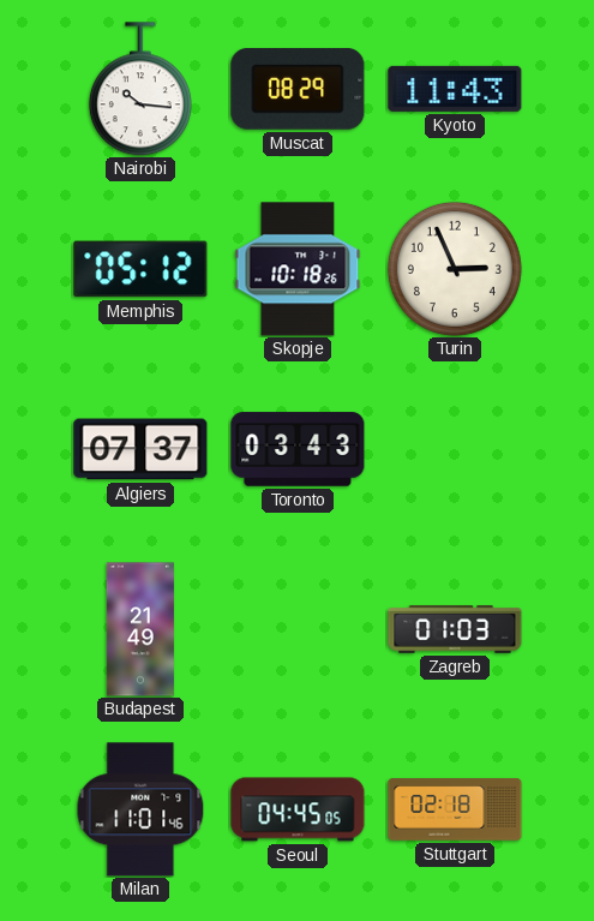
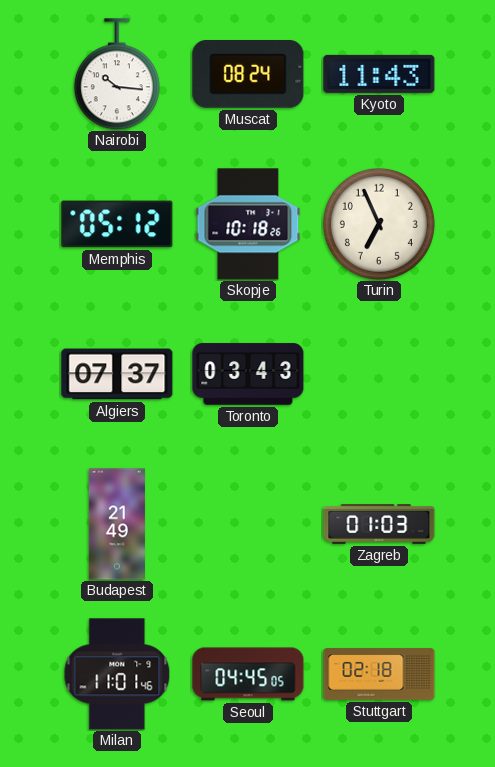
Muscat: 08:29 -> 08:24
Turin: 2:56 -> 6:56
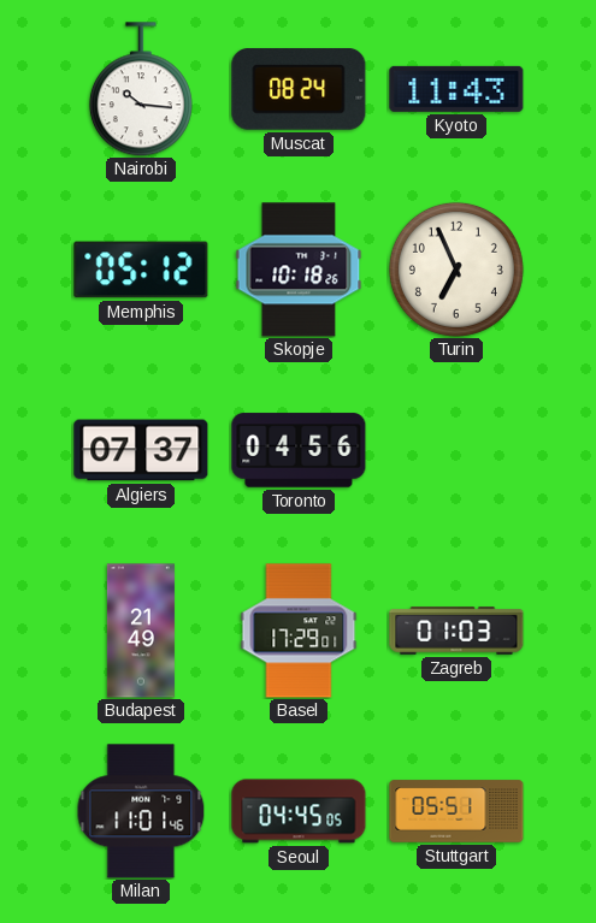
Toronto: 03:43 -> 04:56
Basel: none -> 17:29
Stuttgart: 02:18 -> 05:51
